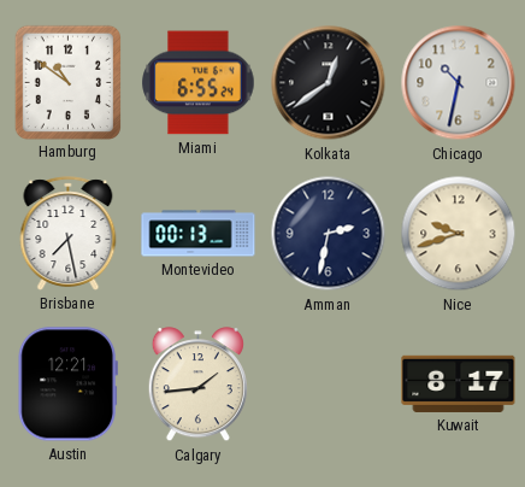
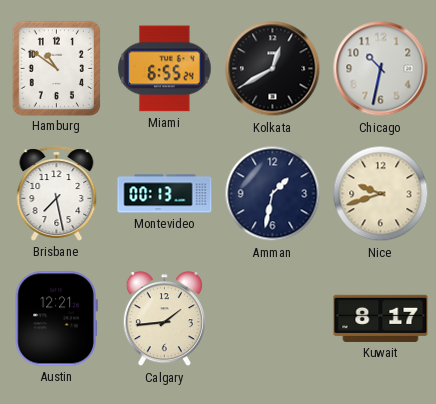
Kolkata: 12:39 -> 12:40
Amman: 2:32 -> 1:32
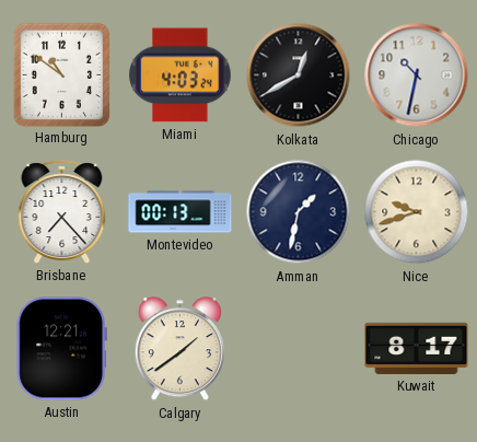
Miami: 6:55 -> 4:03
Brisbane: 7:28 -> 7:23
Calgary: 1:44 -> 1:39
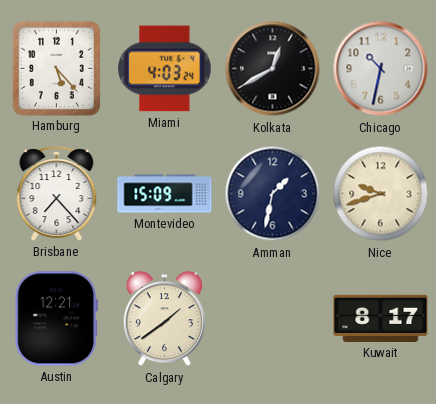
Hamburg: 10:51 -> 5:23
Montevideo: 00:13 -> 15:09
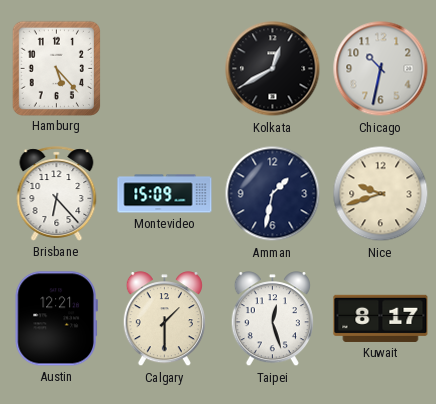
Miami: 4:03 -> none
Brisbane: 7:23 -> 6:23
Calgary: 1:39 -> 1:30
Taipei: none -> 12:27
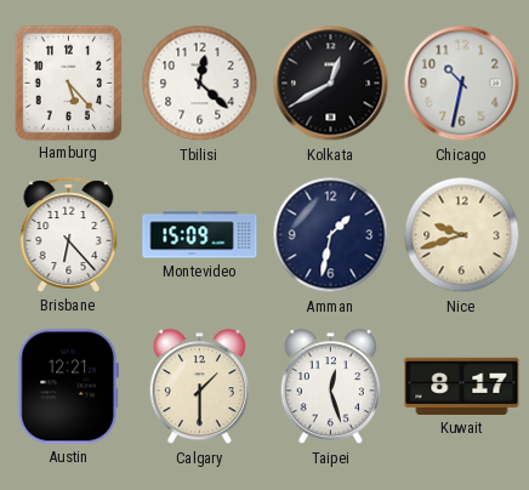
Tbilisi: none -> 12:22
